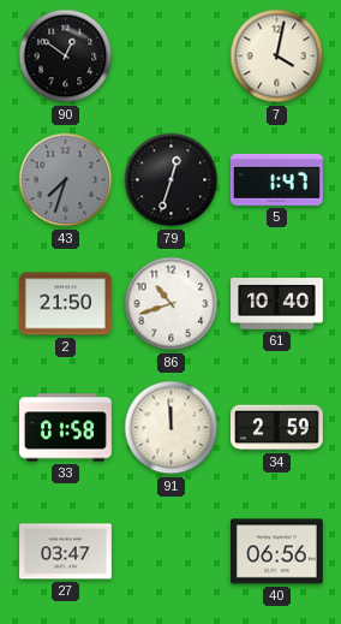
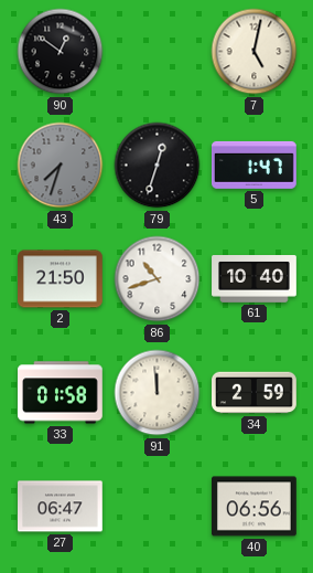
7: 4:02 -> 5:02
27: 03:47 -> 06:47
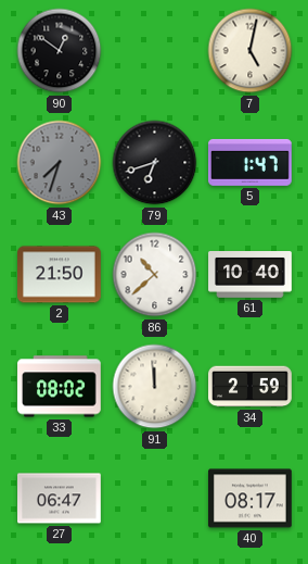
79: 12:33 -> 6:42
86: 10:42 -> 10:38
33: 01:58 -> 08:02
40: 06:56 -> 08:17
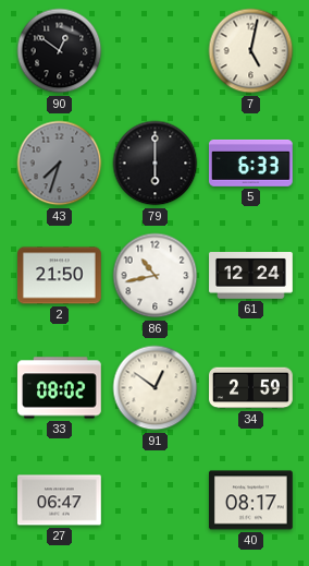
79: 6:42 -> 6:00
5: 1:47 -> 6:33
86: 10:38 -> 10:43
61: 10:40 -> 12:24
91: 11:59 -> 12:51
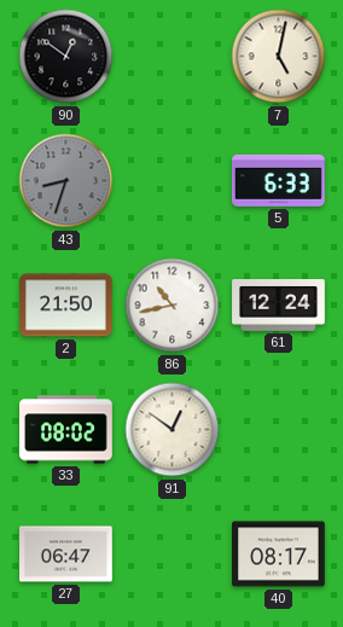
43: 7:33 -> 8:33
79: 6:00 -> none
34: 2:59 -> none
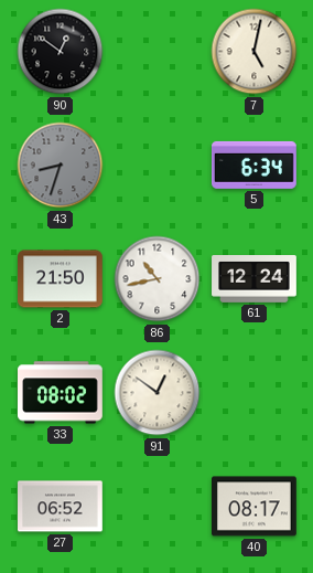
5: 6:33 -> 6:34
27: 06:47 -> 06:52
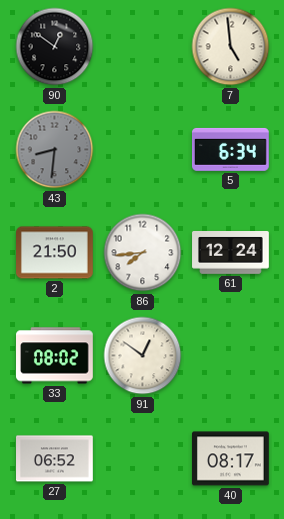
7: 5:02 -> 4:59
43: 8:33 -> 8:31
86: 10:43 -> 7:44
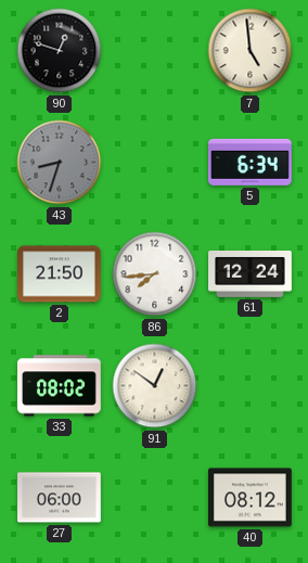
90: 12:51 -> 12:48
43: 8:31 -> 8:33
27: 06:52 -> 06:00
40: 08:17 -> 08:12
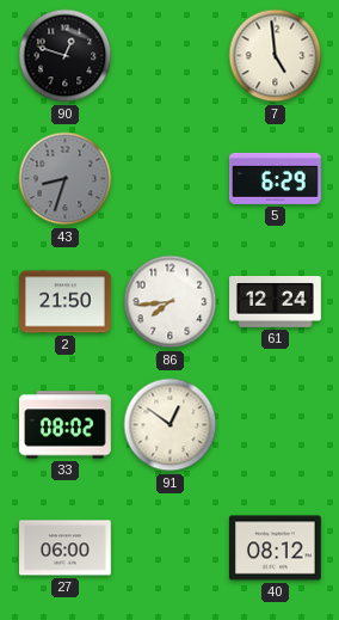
5: 6:34 -> 6:29
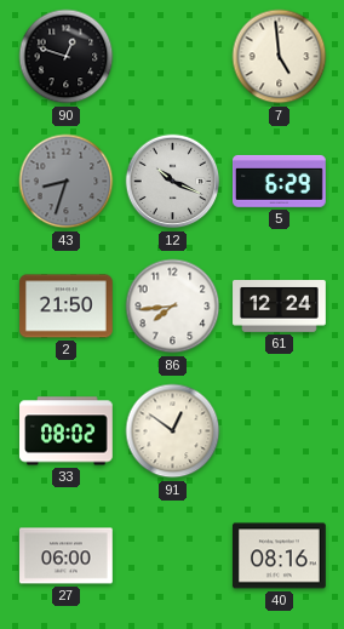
12: none -> 10:19
40: 08:12 -> 08:16
